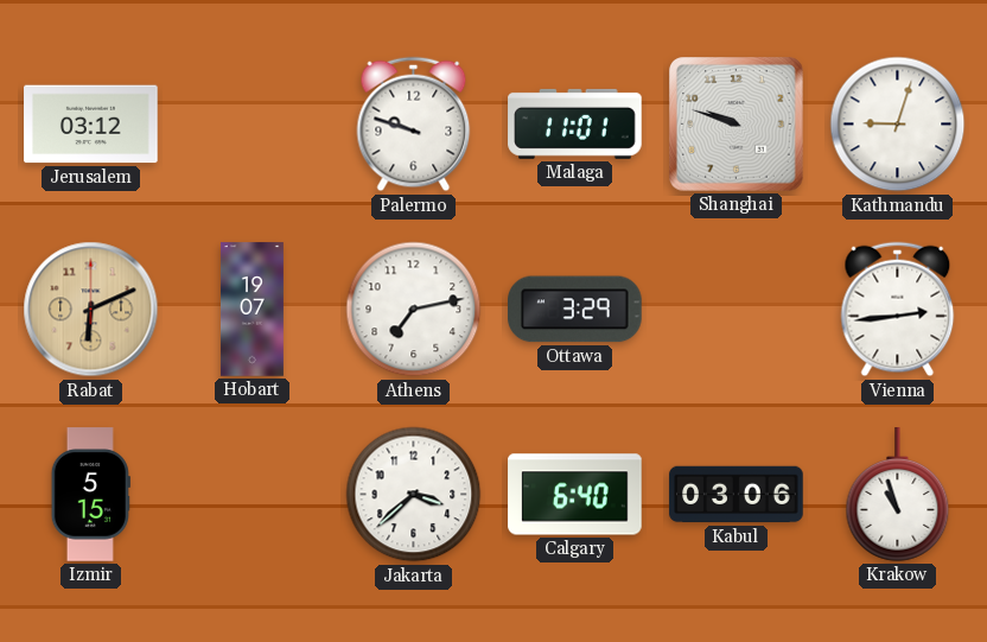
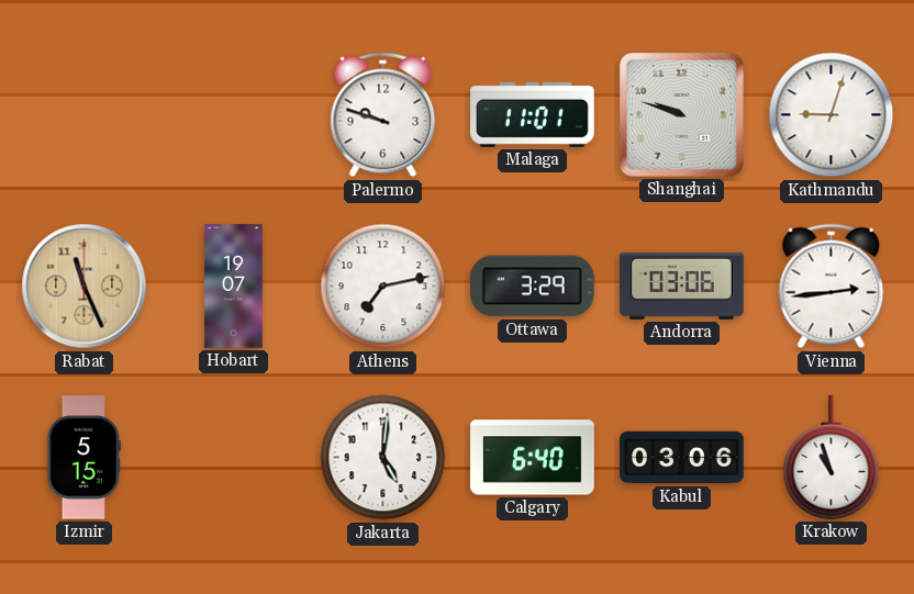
Jerusalem: 03:12 -> none
Rabat: 6:11 -> 11:26
Andorra: none -> 03:06
Jakarta: 3:38 -> 5:01
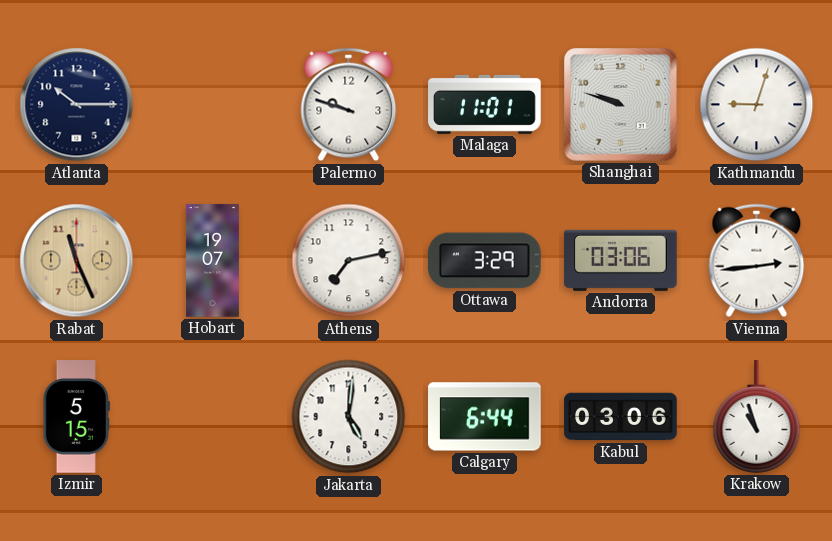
Atlanta: none -> 10:15
Calgary: 6:40 -> 6:44
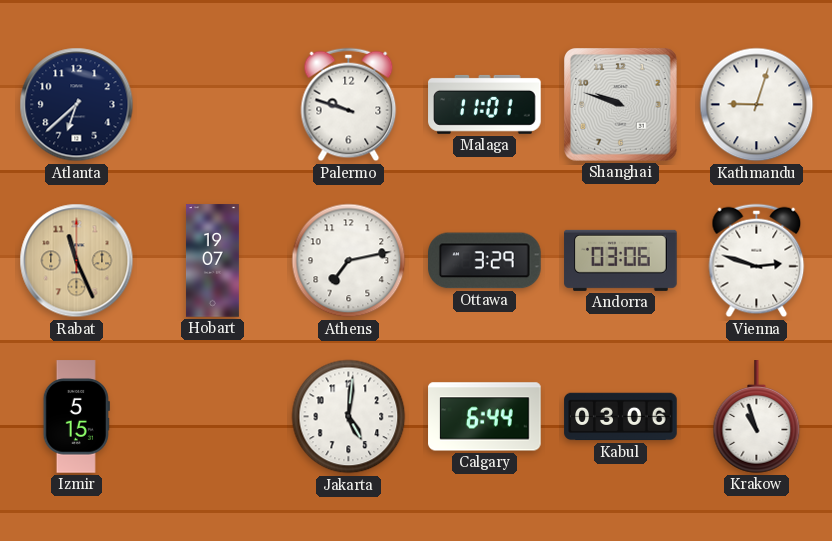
Atlanta: 10:15 -> 6:38
Vienna: 2:44 -> 2:48
